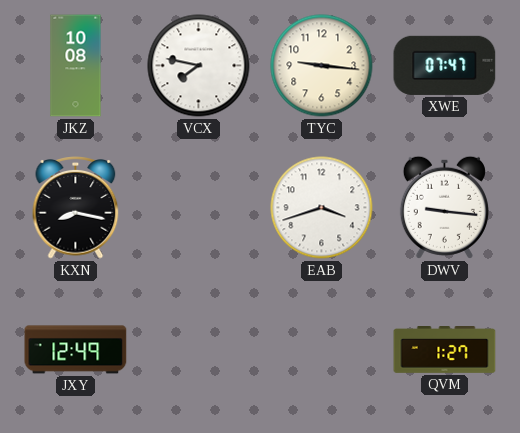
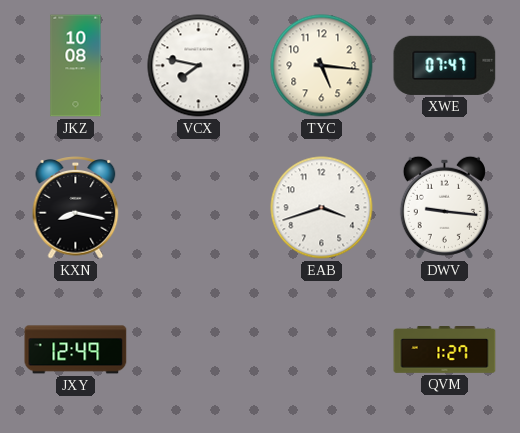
TYC: 9:16 -> 5:16
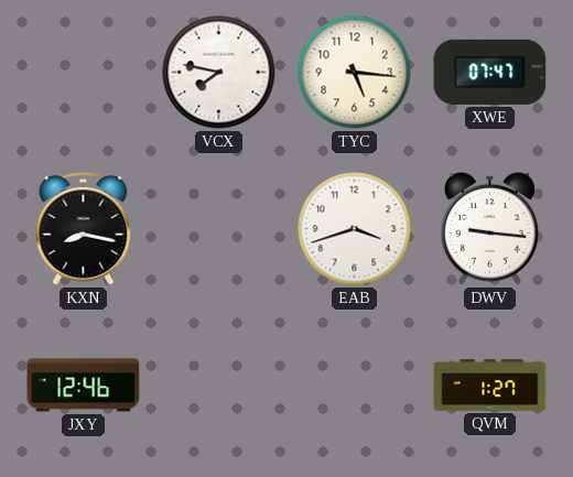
JKZ: 10:08 -> none
JXY: 12:49 -> 12:46
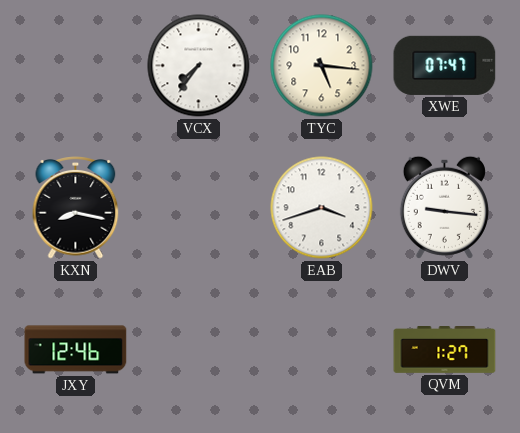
VCX: 7:47 -> 7:36
